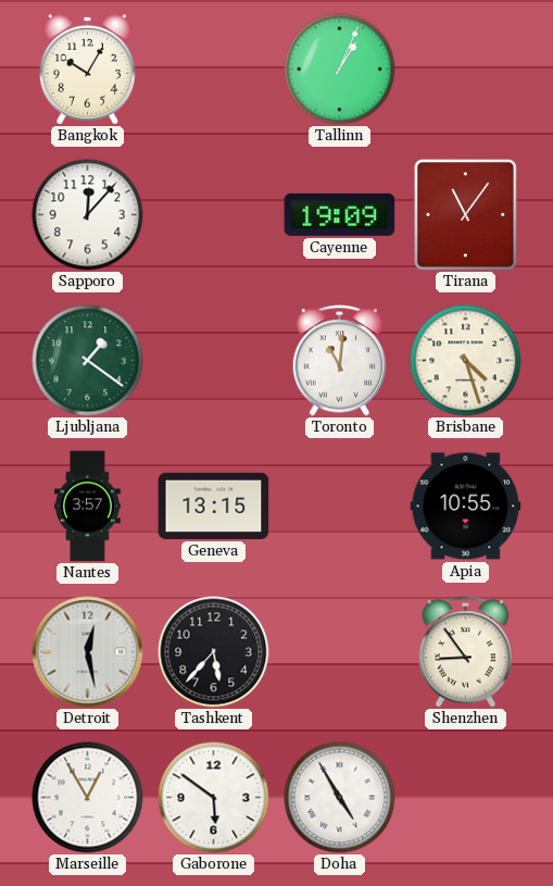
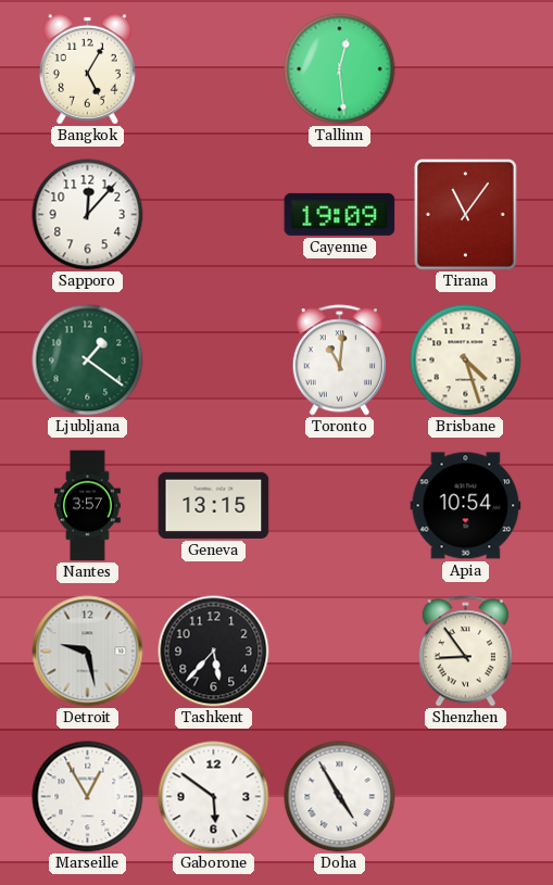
Bangkok: 10:05 -> 5:05
Tallinn: 1:04 -> 12:29
Apia: 10:55 -> 10:54
Detroit: 12:28 -> 9:28
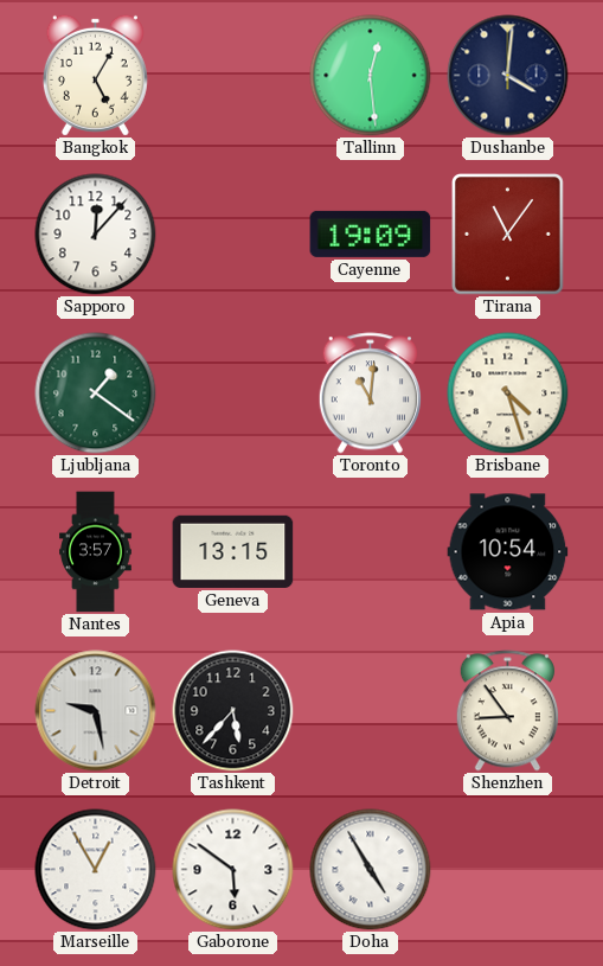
Dushanbe: none -> 4:01
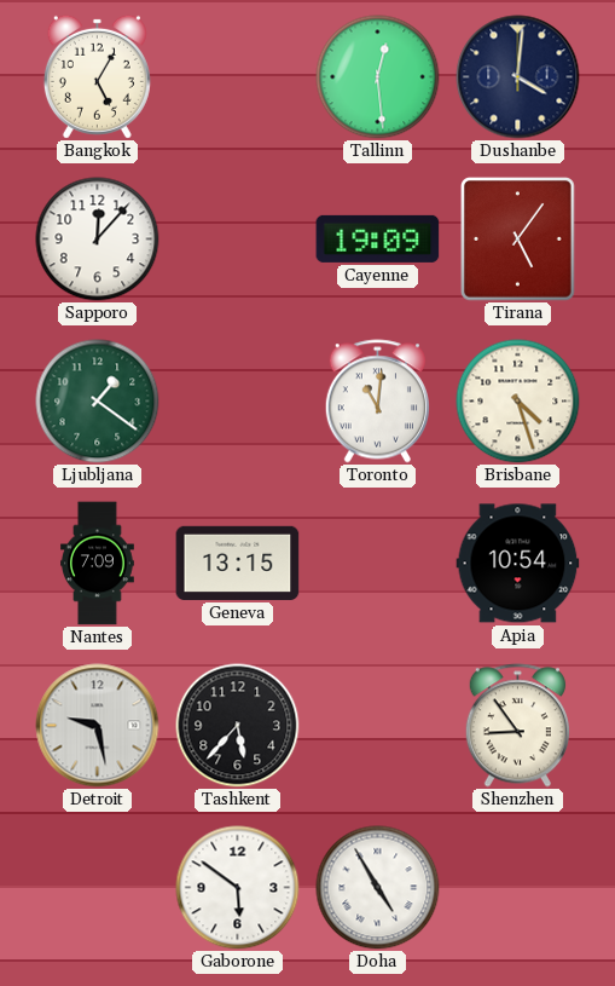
Tirana: 11:06 -> 5:06
Nantes: 3:57 -> 7:09
Marseille: 12:55 -> none
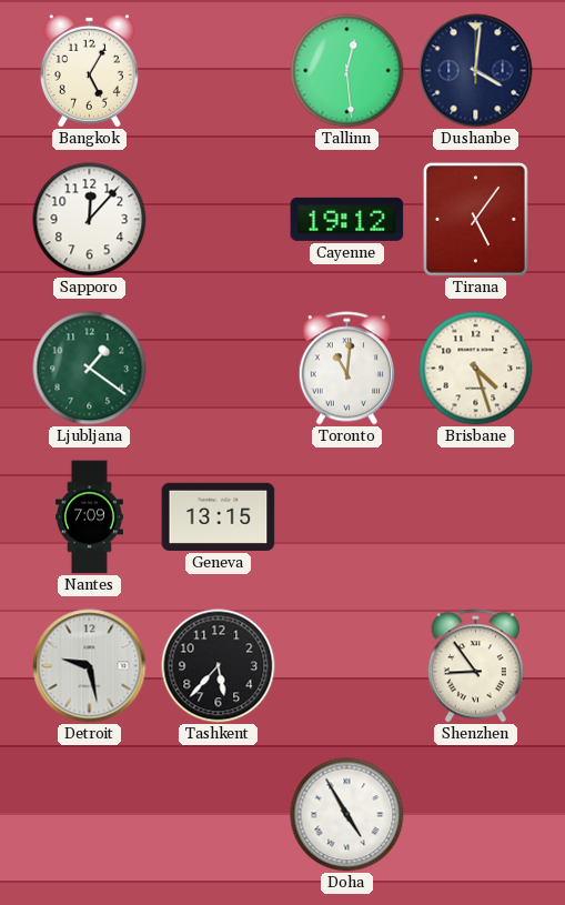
Cayenne: 19:09 -> 19:12
Apia: 10:54 -> none
Gaborone: 5:51 -> none
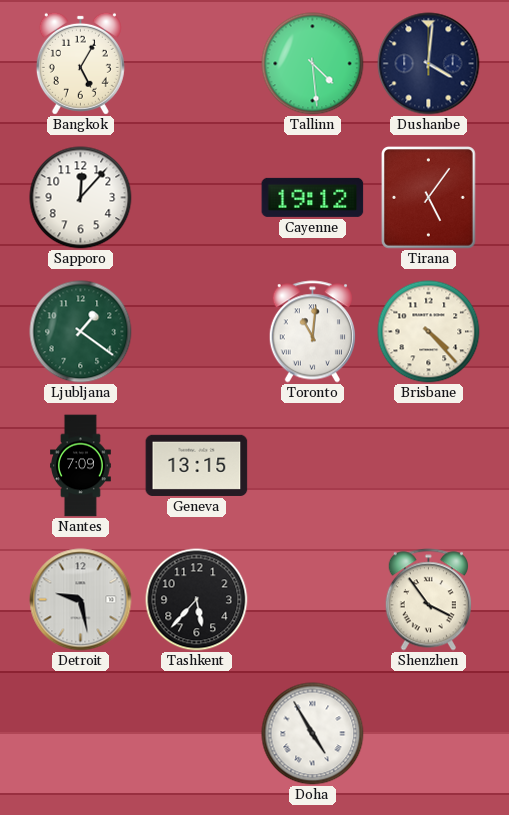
Tallinn: 12:29 -> 4:29
Brisbane: 4:27 -> 4:23
Shenzhen: 8:54 -> 3:54
